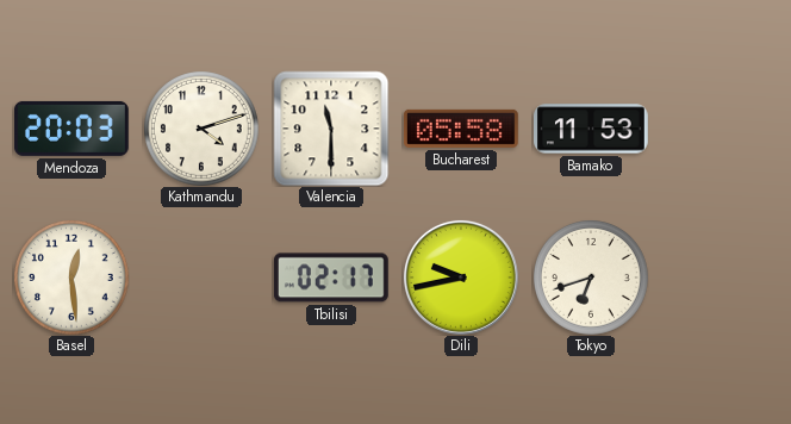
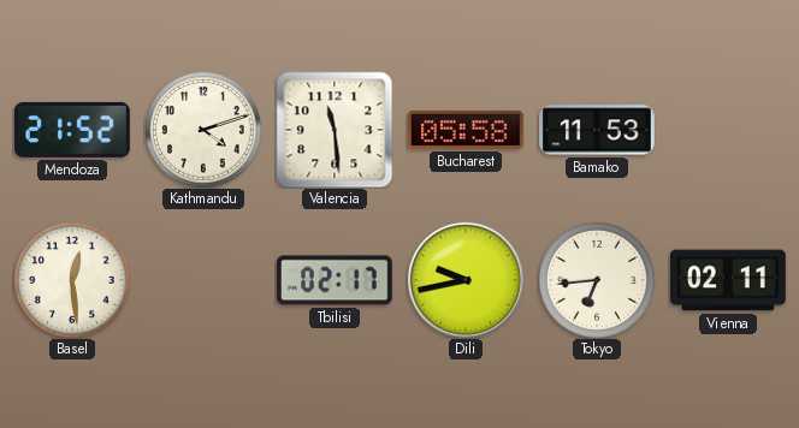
Mendoza: 20:03 -> 21:52
Valencia: 11:30 -> 11:29
Tokyo: 6:42 -> 6:44
Vienna: none -> 02:11
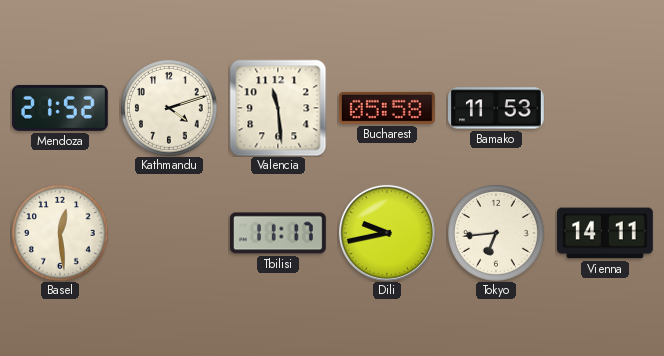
Tbilisi: 02:17 -> 11:17
Vienna: 02:11 -> 14:11
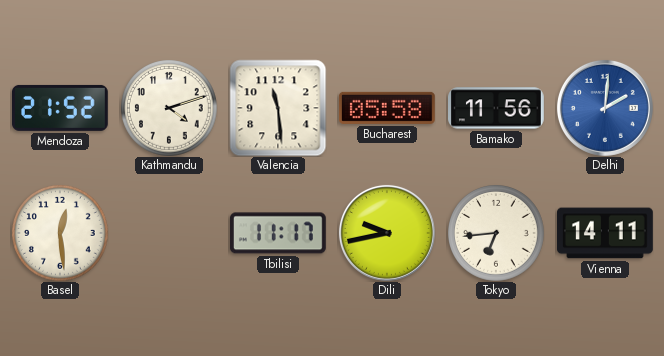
Bamako: 11:53 -> 11:56
Delhi: none -> 2:01
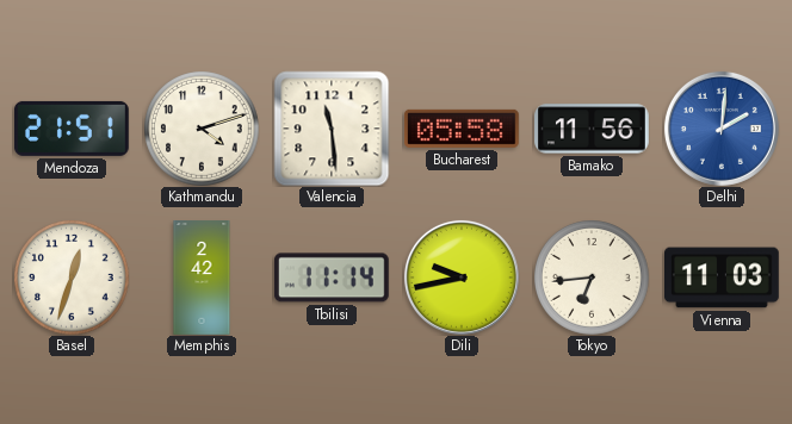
Mendoza: 21:52 -> 21:51
Basel: 12:29 -> 12:33
Memphis: none -> 2:42
Tbilisi: 11:17 -> 11:14
Vienna: 14:11 -> 11:03
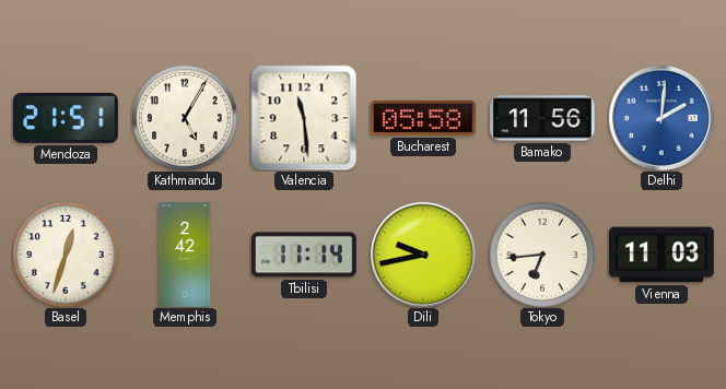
Kathmandu: 4:12 -> 5:05
